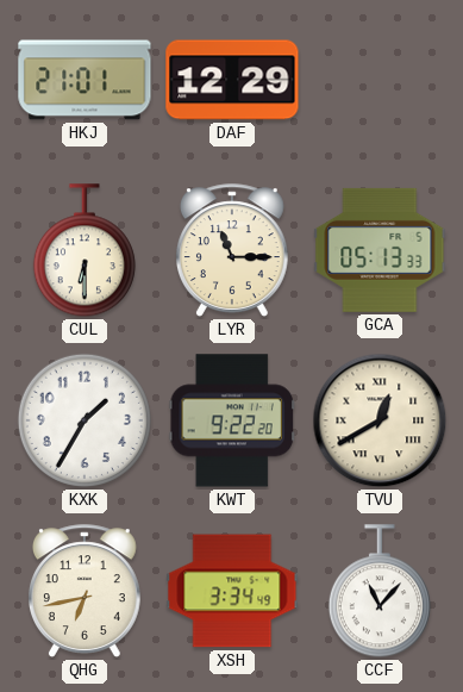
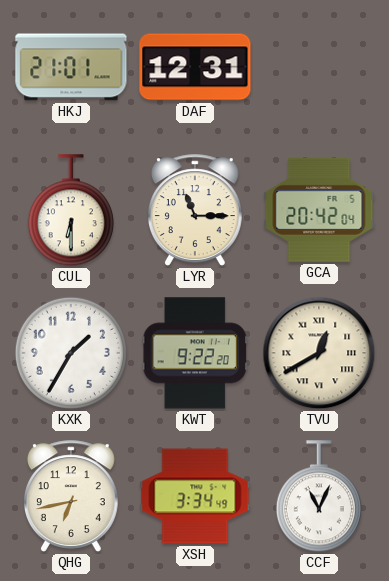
DAF: 12:29 -> 12:31
GCA: 05:13 -> 20:42
CCF: 11:07 -> 11:04
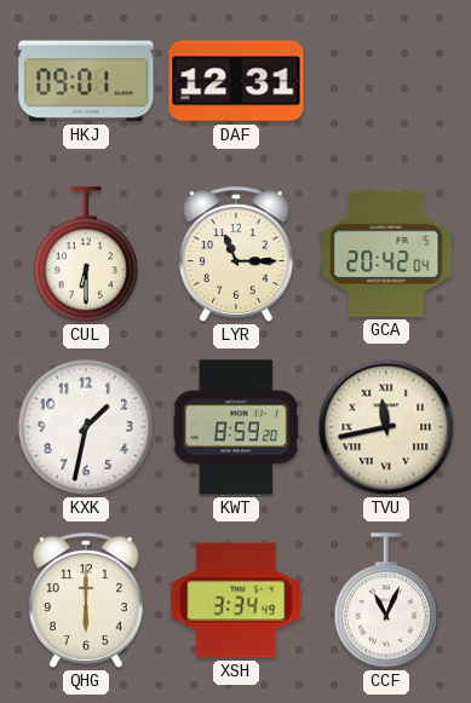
HKJ: 21:01 -> 09:01
KXK: 1:35 -> 1:32
KWT: 9:22 -> 8:59
TVU: 12:40 -> 11:43
QHG: 6:43 -> 6:00
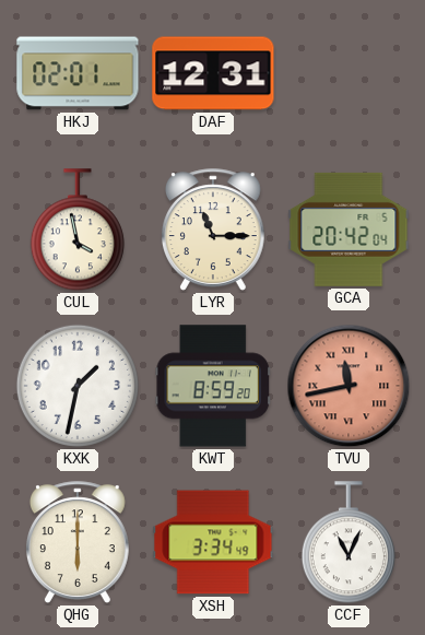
HKJ: 09:01 -> 02:01
CUL: 6:30 -> 3:58
TVU dial: cream -> salmon
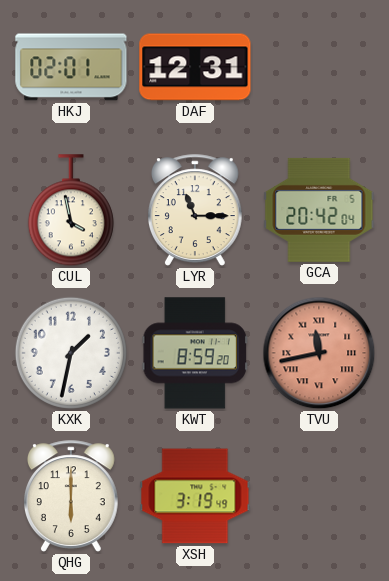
XSH: 3:34 -> 3:19
CCF: 11:04 -> none
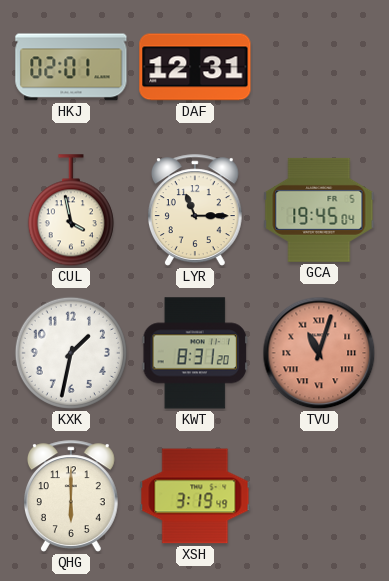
GCA: 20:42 -> 19:45
KWT: 8:59 -> 8:31
TVU: 11:43 -> 11:03
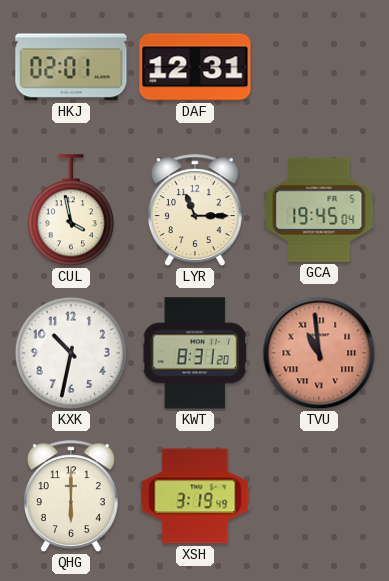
KXK: 1:32 -> 10:32
TVU: 11:03 -> 10:59
